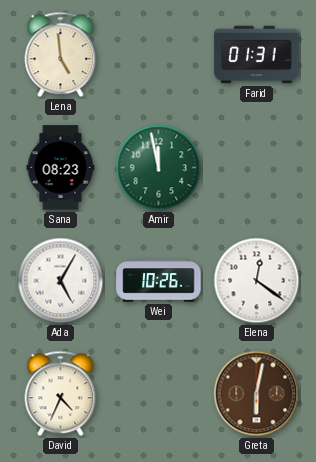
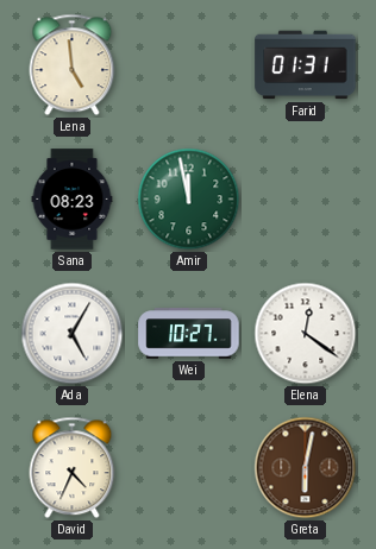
Wei: 10:26 -> 10:27
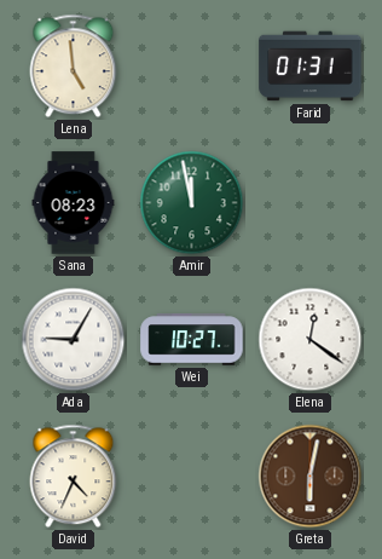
Ada: 5:05 -> 9:05
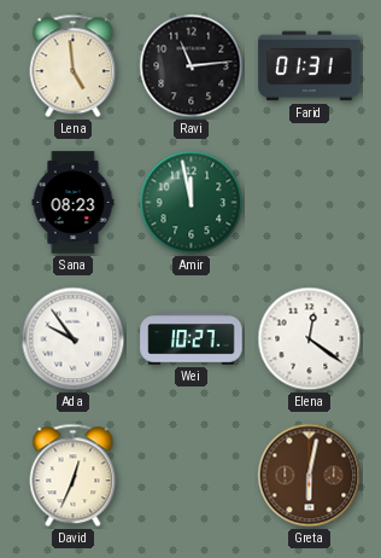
Ravi: none -> 11:14
Ada: 9:05 -> 9:54
David: 4:34 -> 12:34
